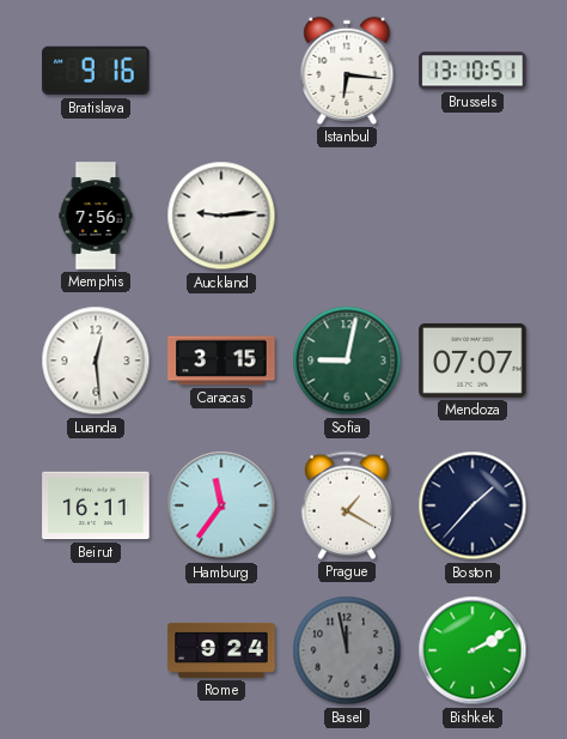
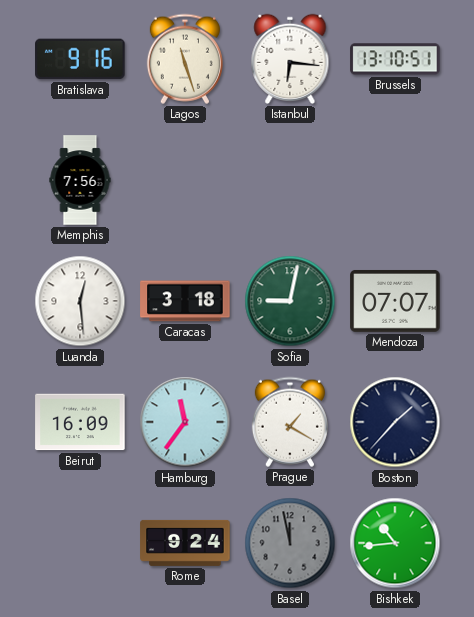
Lagos: none -> 11:27
Auckland: 9:14 -> none
Caracas: 3:15 -> 3:18
Beirut: 16:11 -> 16:09
Bishkek: 2:10 -> 10:44
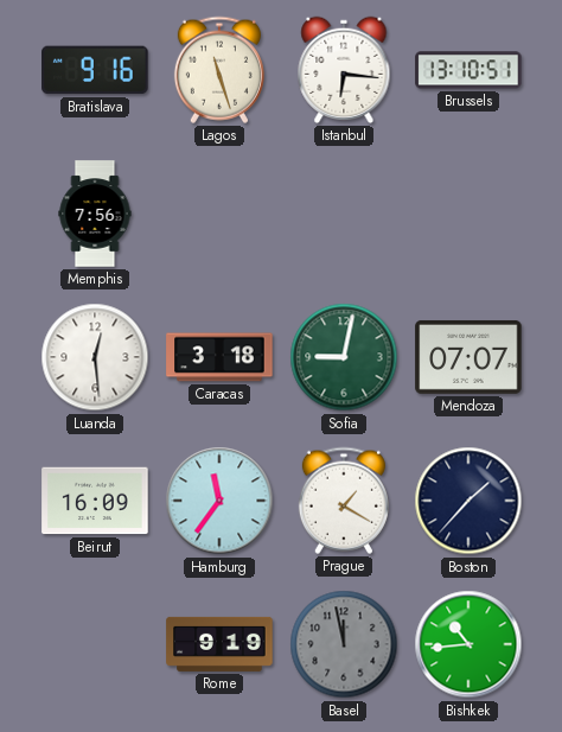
Rome: 9:24 -> 9:19
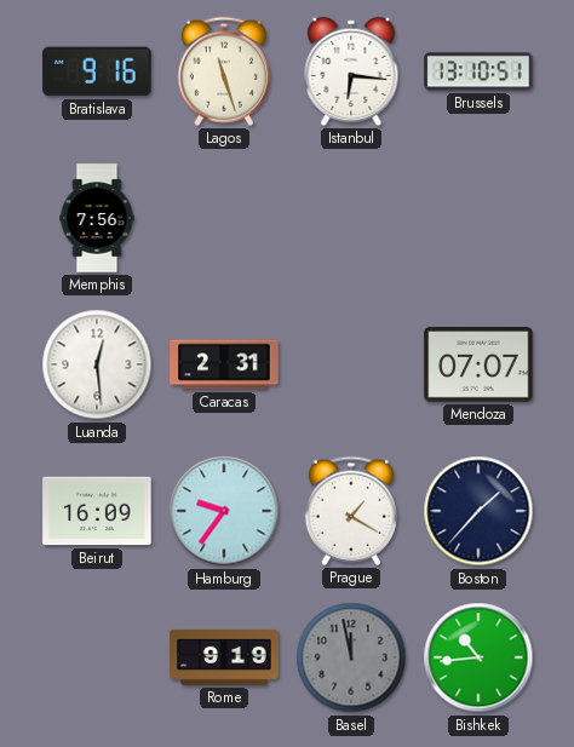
Caracas: 3:18 -> 2:31
Sofia: 9:02 -> none
Hamburg: 11:36 -> 9:36
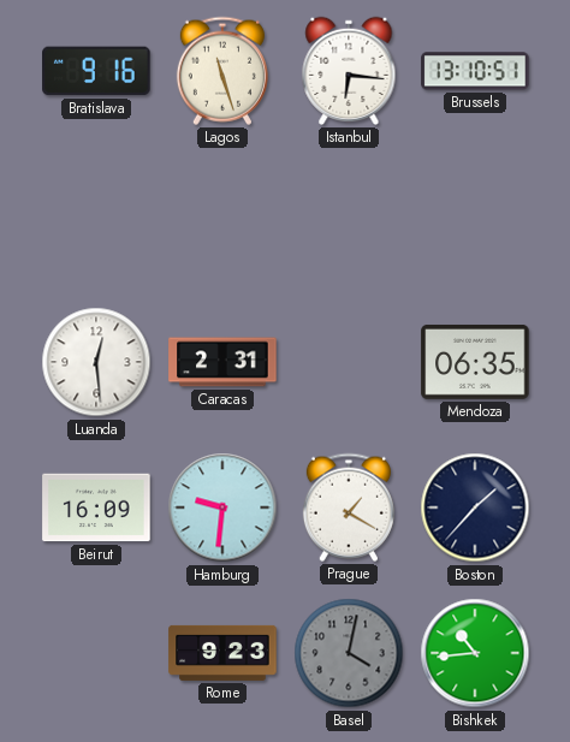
Memphis: 7:56 -> none
Mendoza: 07:07 -> 06:35
Hamburg: 9:36 -> 9:31
Rome: 9:19 -> 9:23
Basel: 11:58 -> 4:02
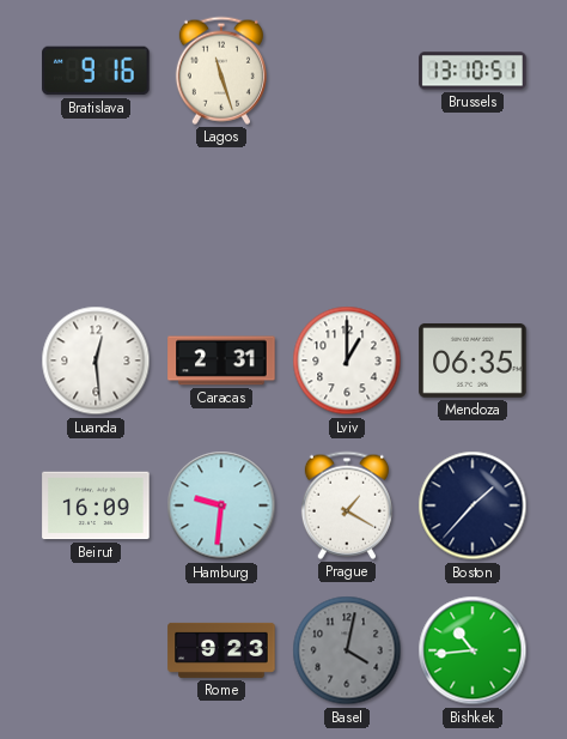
Istanbul: 6:16 -> none
Lviv: none -> 1:00
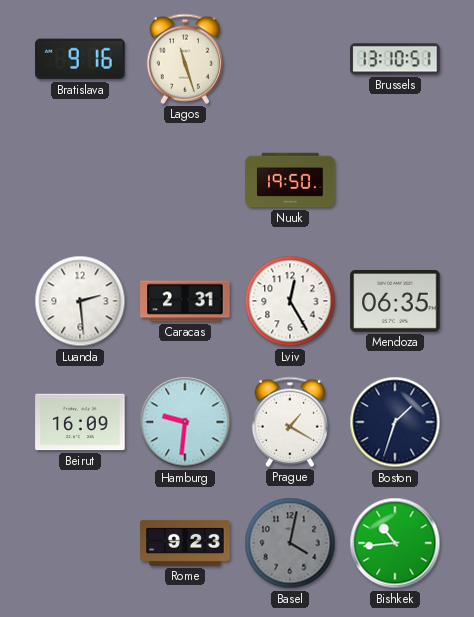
Nuuk: none -> 19:50
Luanda: 12:29 -> 2:29
Lviv: 1:00 -> 12:25
Boston: 1:37 -> 1:33
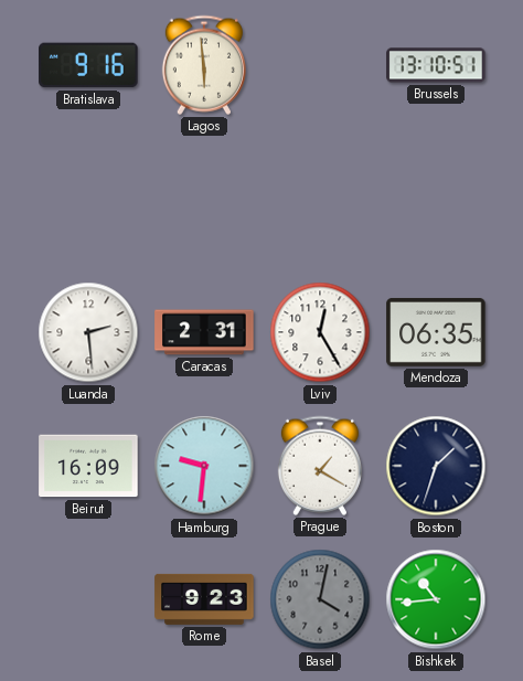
Lagos: 11:27 -> 5:59
Nuuk: 19:50 -> none
